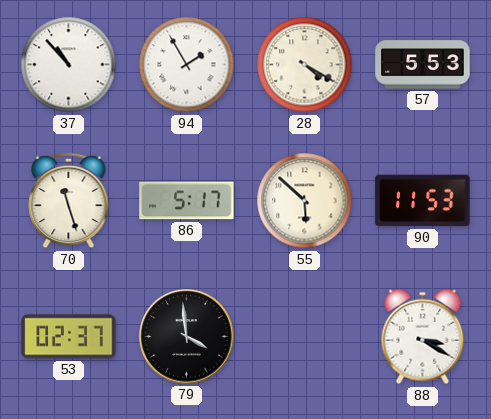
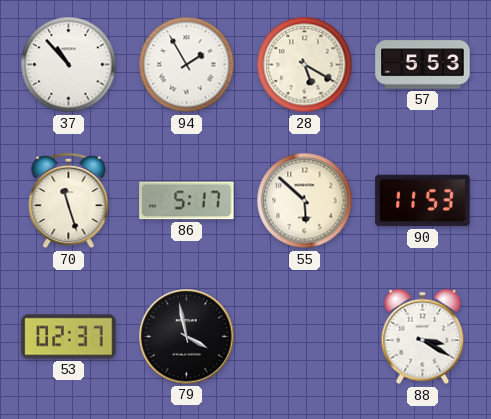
28: 4:20 -> 5:20
79: 3:59 -> 3:58
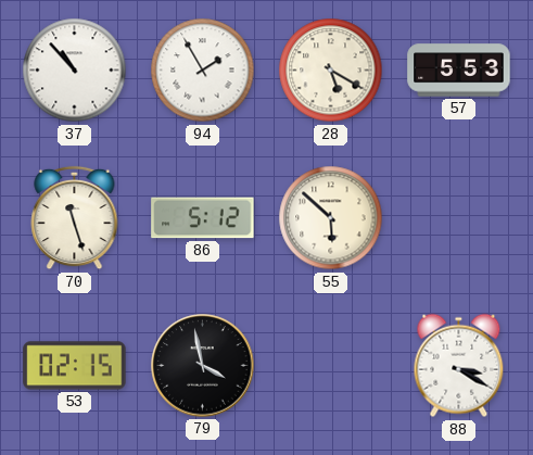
86: 5:17 -> 5:12
90: 11:53 -> none
53: 02:37 -> 02:15
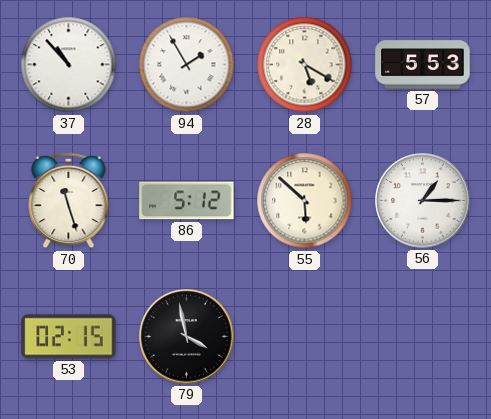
56: none -> 1:15
88: 3:20 -> none
